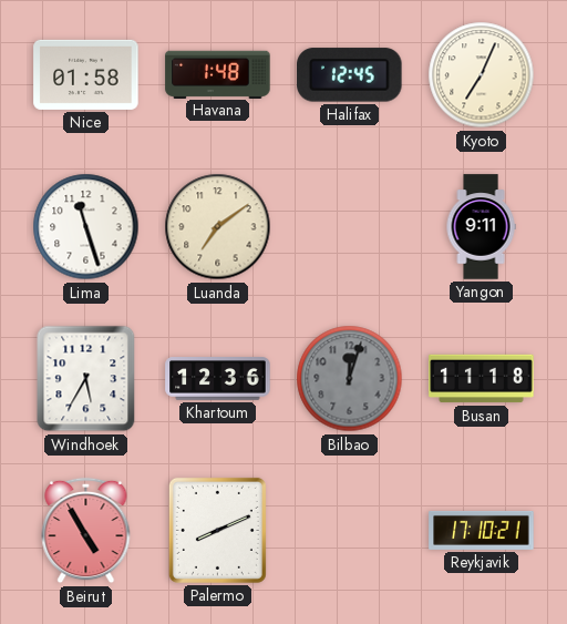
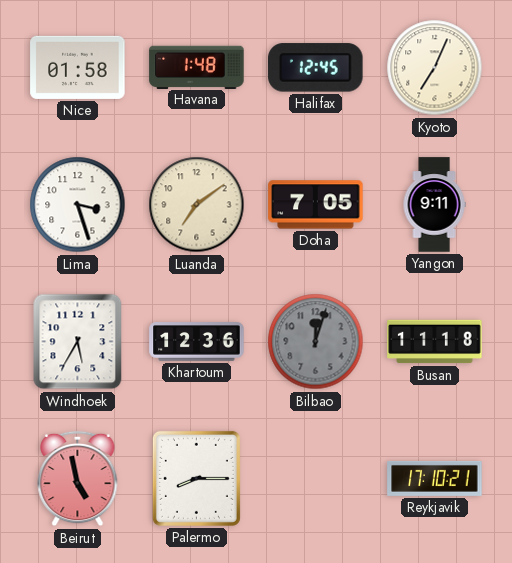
Lima: 11:27 -> 3:27
Doha: none -> 7:05
Beirut: 4:55 -> 4:58
Palermo: 8:11 -> 8:15
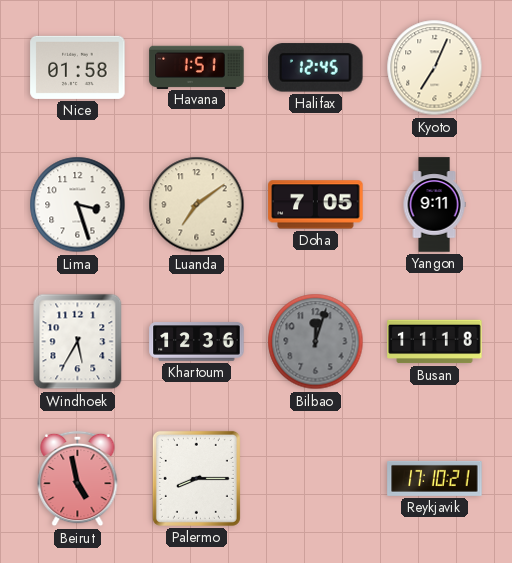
Havana: 1:48 -> 1:51
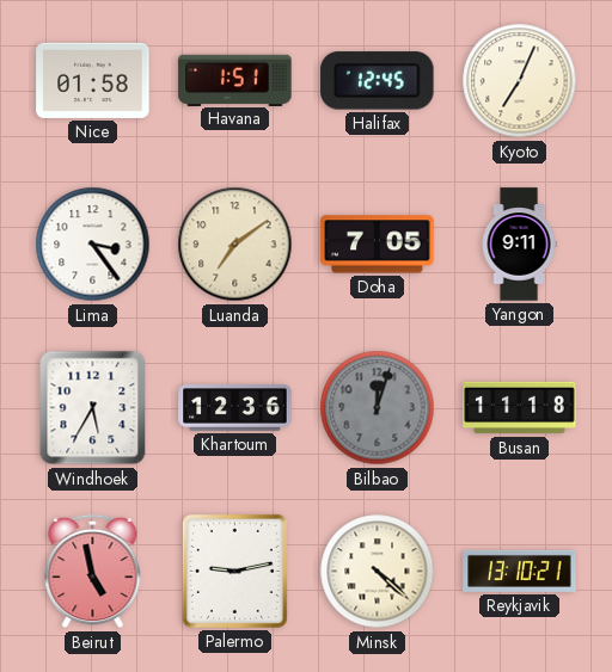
Lima: 3:27 -> 3:24
Palermo: 8:15 -> 9:13
Minsk: none -> 4:22
Reykjavik: 17:10 -> 13:10
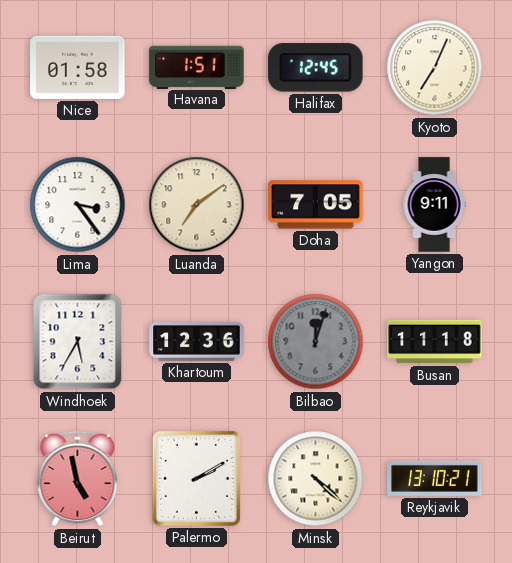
Palermo: 9:13 -> 2:10
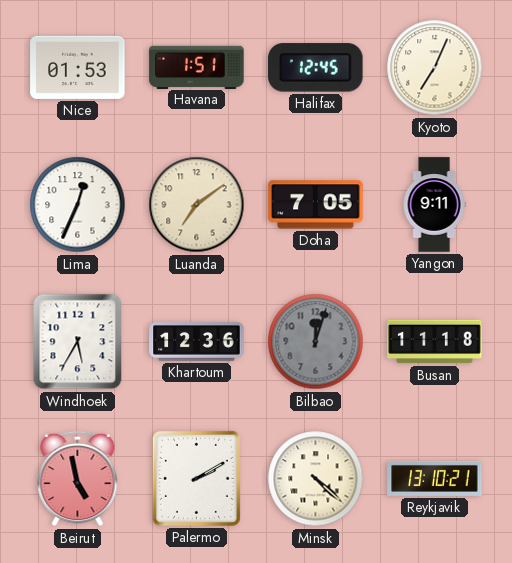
Nice: 01:58 -> 01:53
Lima: 3:24 -> 12:34
